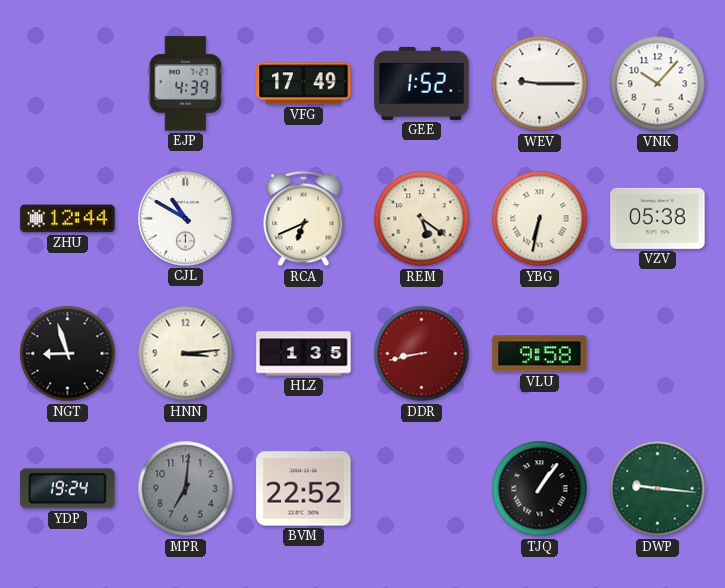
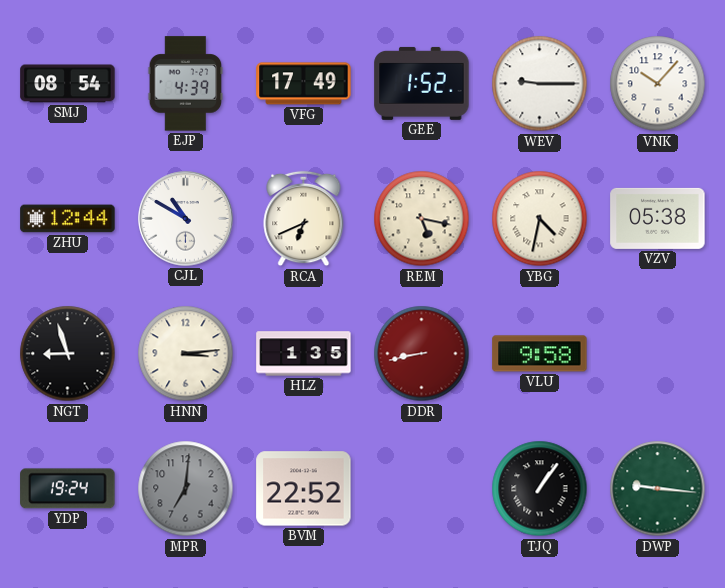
SMJ: none -> 08:54
REM: 5:21 -> 5:17
YBG: 6:32 -> 4:32
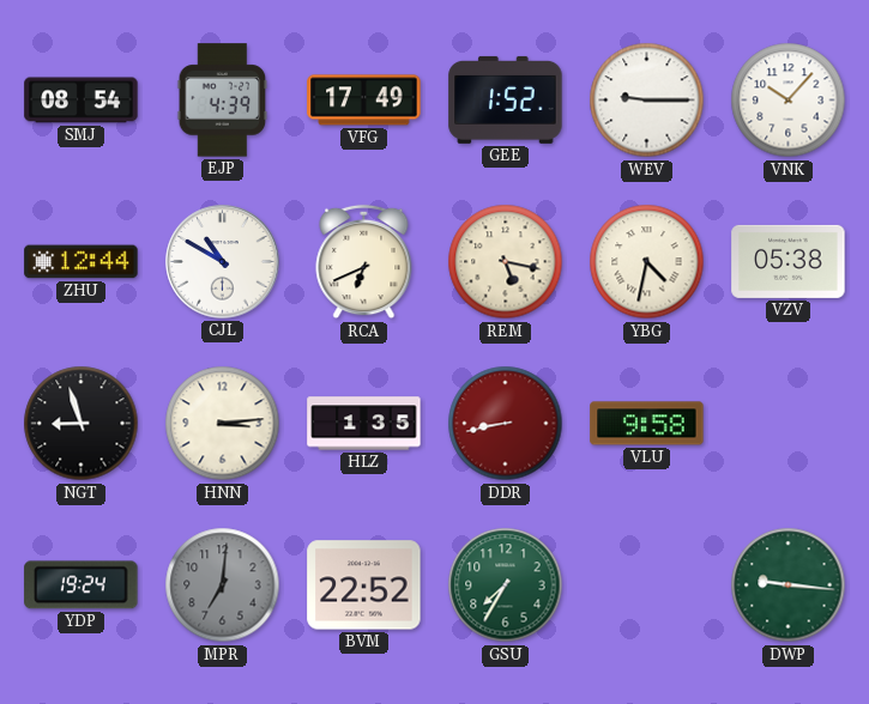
GSU: none -> 7:35
TJQ: 1:06 -> none
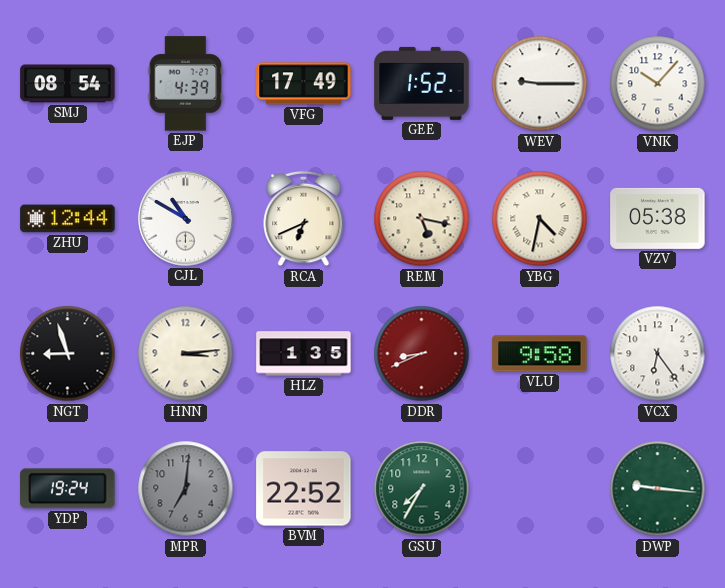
DDR: 8:43 -> 8:41
VCX: none -> 6:24
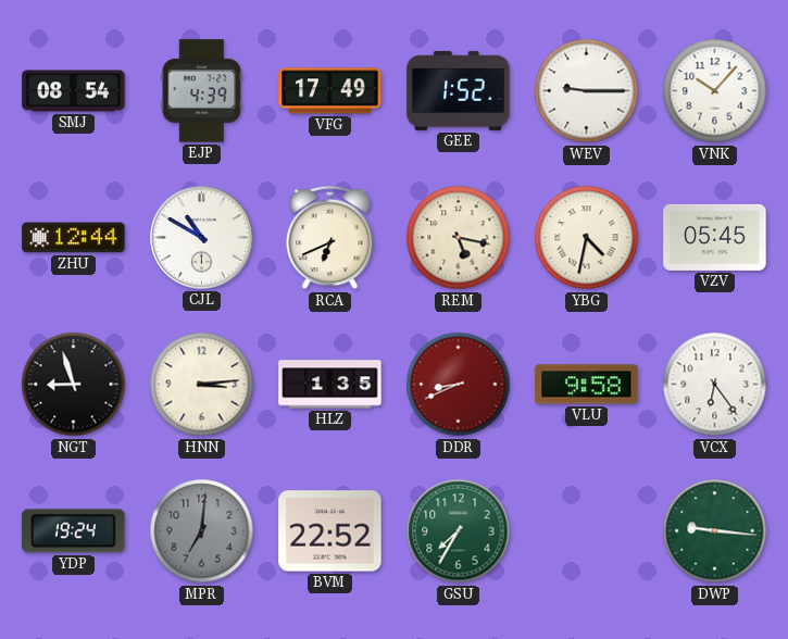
VZV: 05:38 -> 05:45
